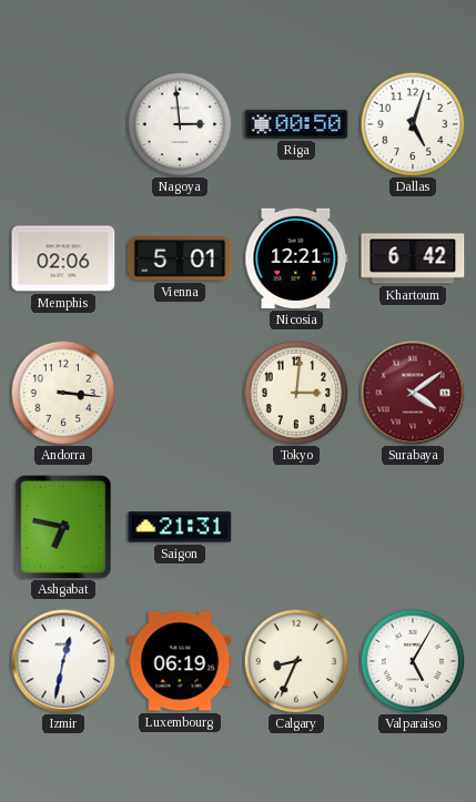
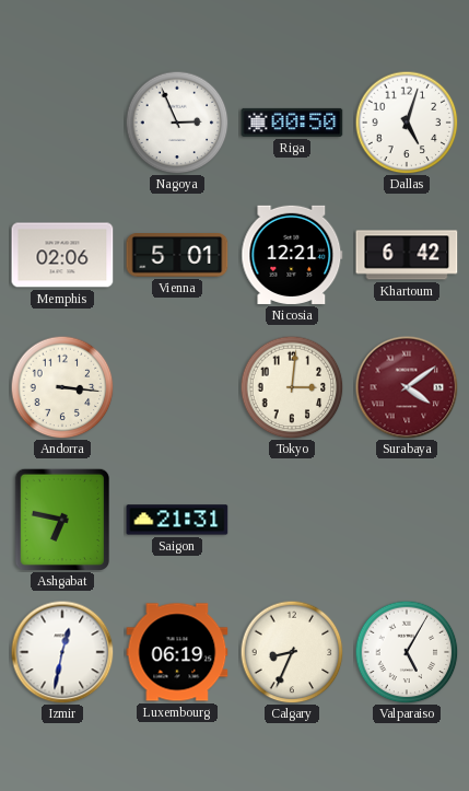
Nagoya: 2:59 -> 2:56
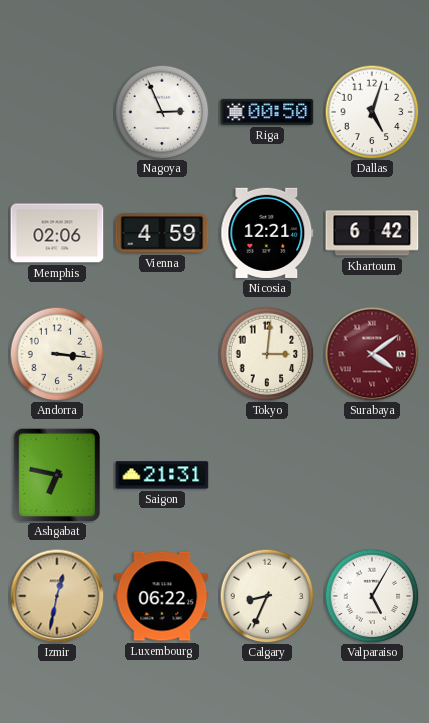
Vienna: 5:01 -> 4:59
Izmir dial: white -> champagne
Luxembourg: 06:19 -> 06:22
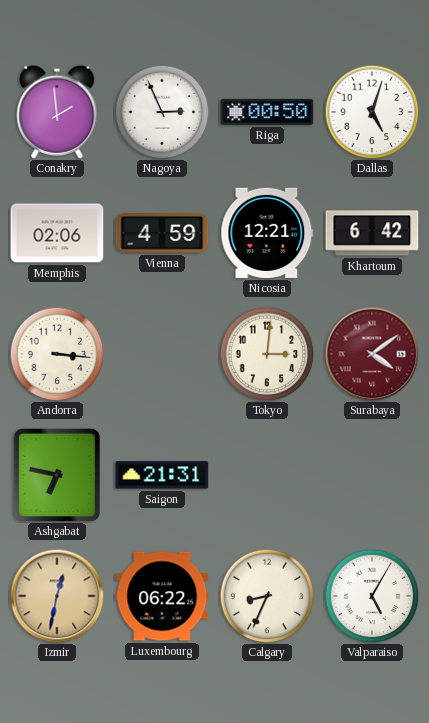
Conakry: none -> 1:59
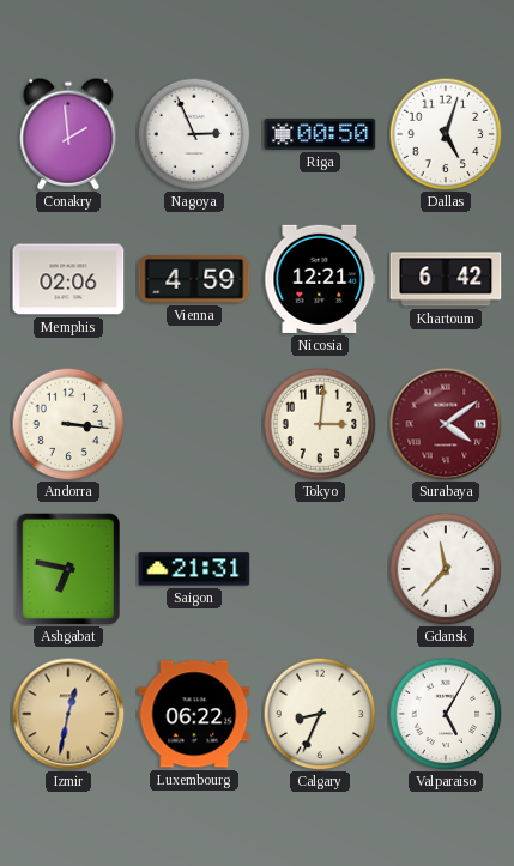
Gdansk: none -> 11:37
